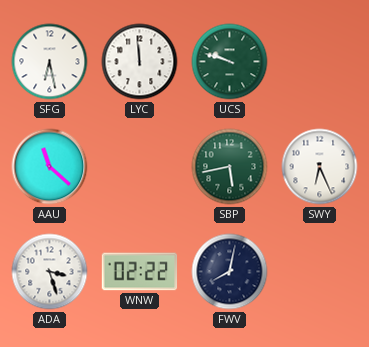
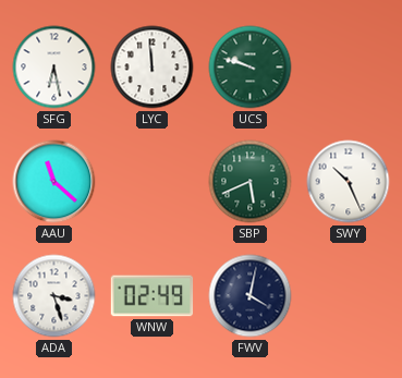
SBP: 5:43 -> 5:41
SWY: 6:26 -> 10:26
WNW: 02:22 -> 02:49
FWV: 8:02 -> 4:02
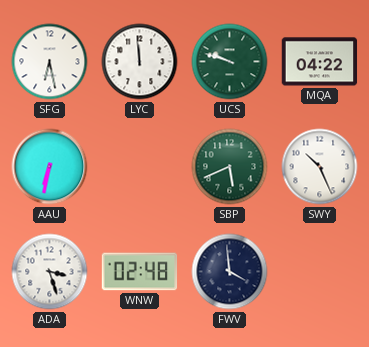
MQA: none -> 04:22
AAU: 11:22 -> 6:32
WNW: 02:49 -> 02:48
FWV: 4:02 -> 3:59
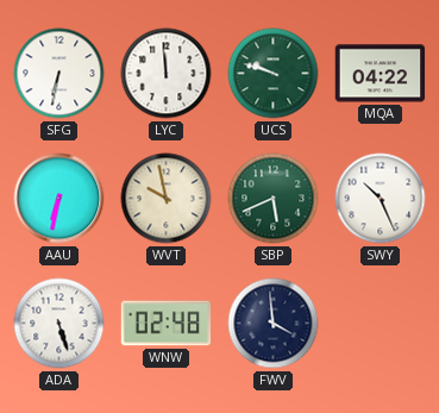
SFG: 6:28 -> 6:32
WVT: none -> 9:58
ADA: 3:27 -> 5:27
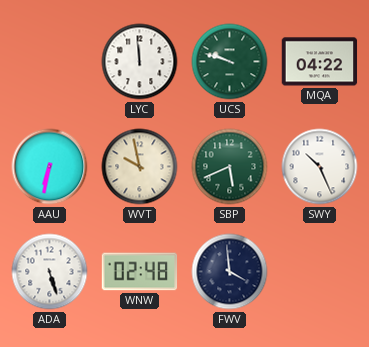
SFG: 6:32 -> none
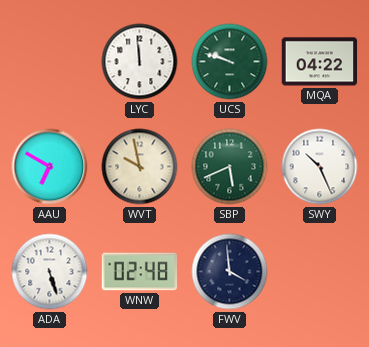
AAU: 6:32 -> 6:50
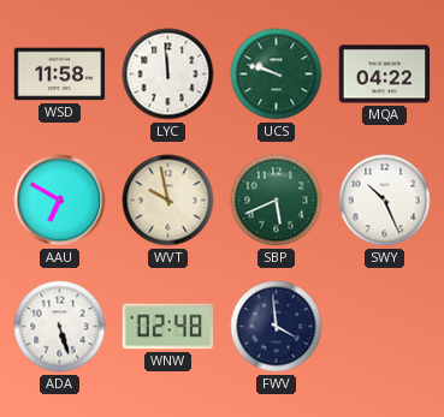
WSD: none -> 11:58
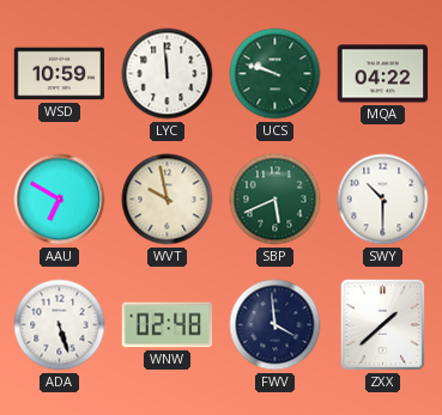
WSD: 11:58 -> 10:59
SWY: 10:26 -> 10:30
ZXX: none -> 1:38
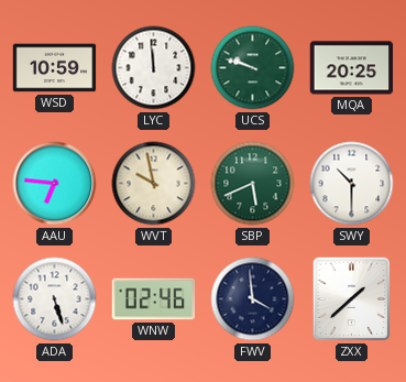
MQA: 04:22 -> 20:25
AAU: 6:50 -> 6:46
WNW: 02:48 -> 02:46
